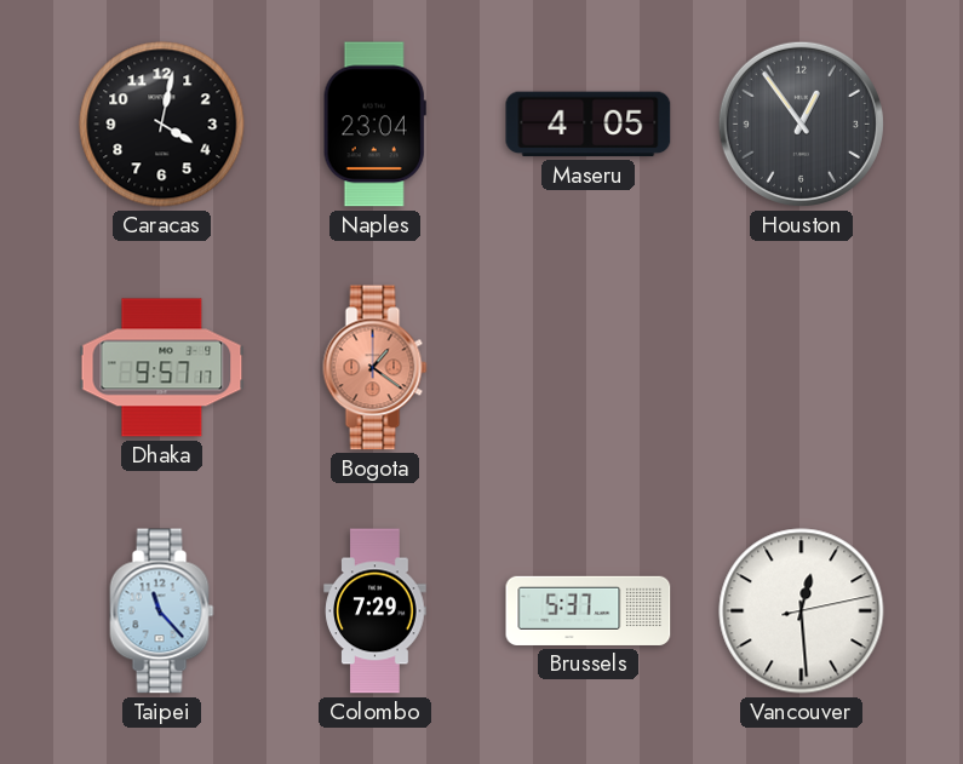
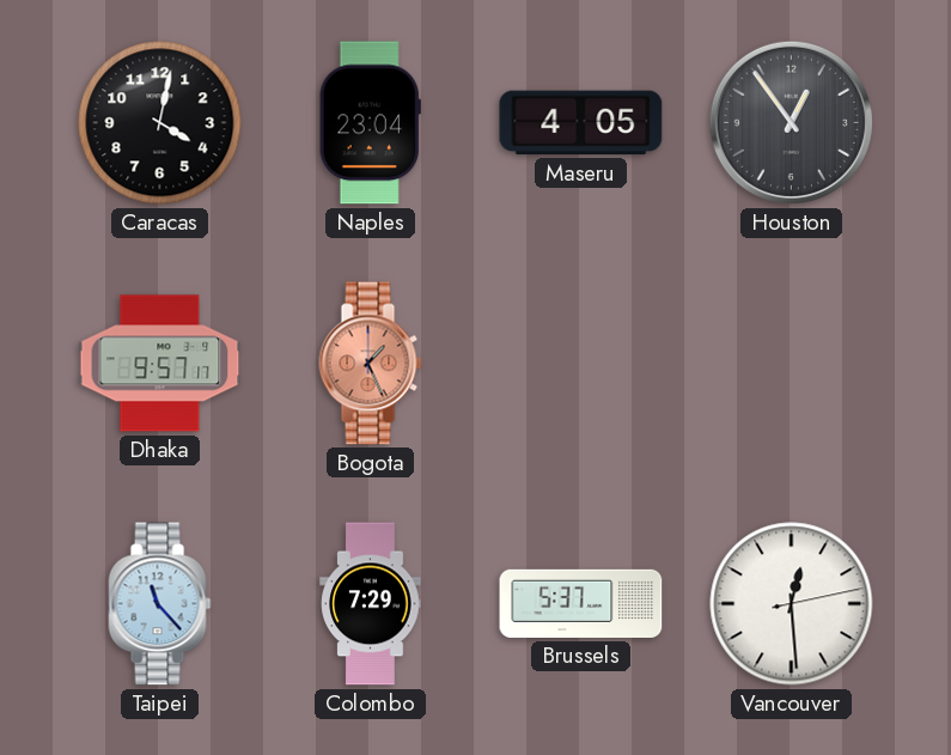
Bogota: 1:21 -> 1:26
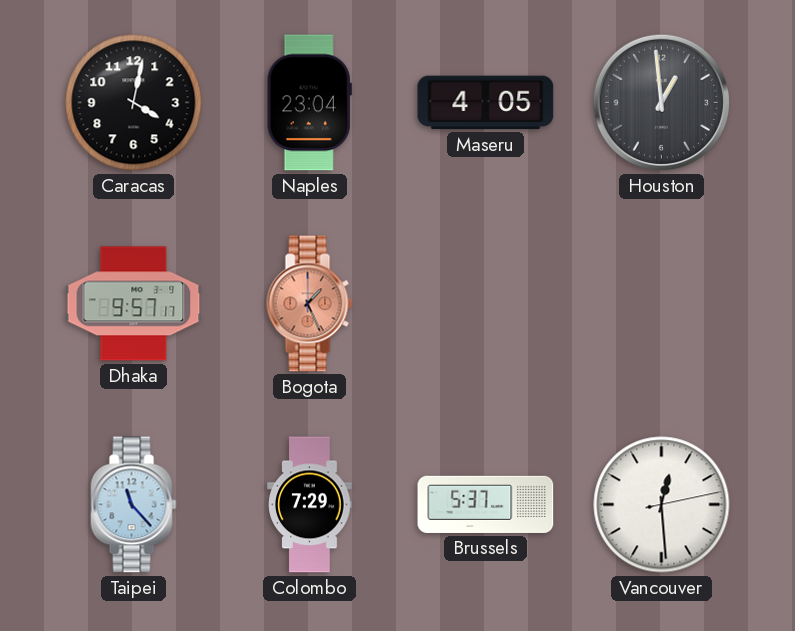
Houston: 12:54 -> 12:59
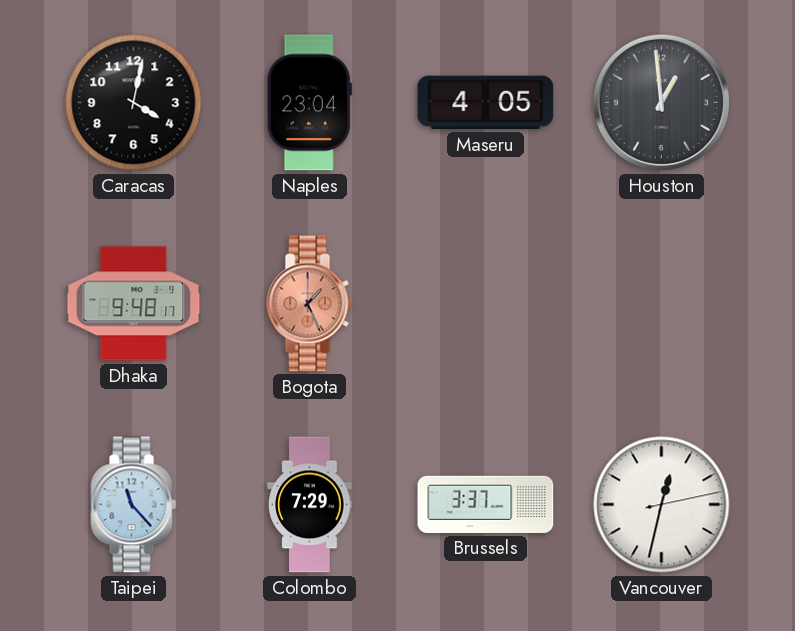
Dhaka: 9:57 -> 9:48
Brussels: 5:37 -> 3:37
Vancouver: 12:29 -> 12:32
